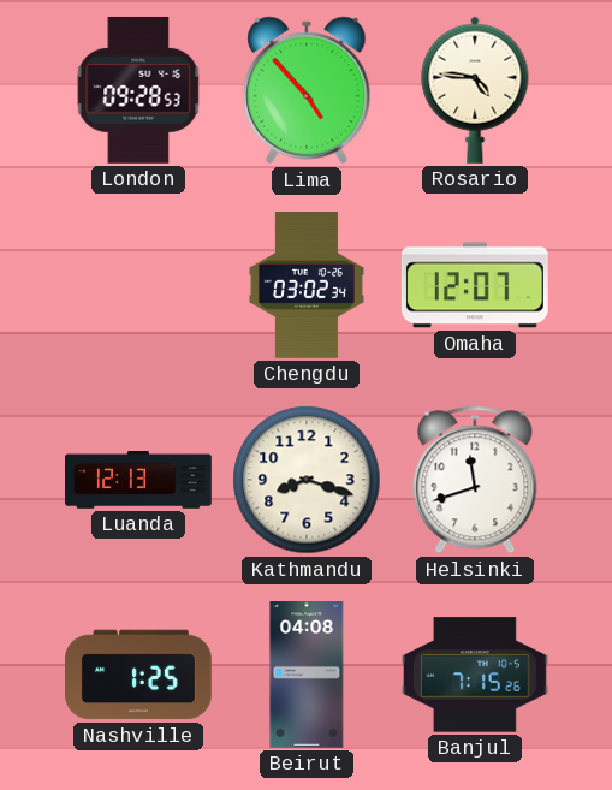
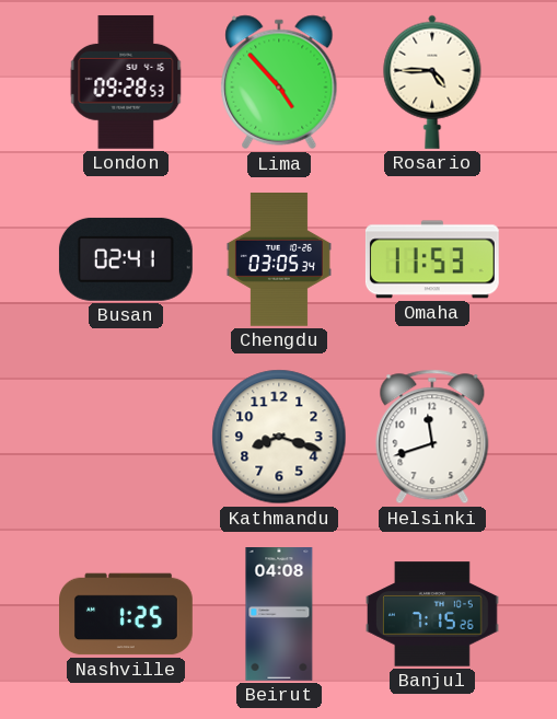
Rosario: 4:46 -> 4:45
Busan: none -> 02:41
Chengdu: 03:02 -> 03:05
Omaha: 12:07 -> 11:53
Luanda: 12:13 -> none
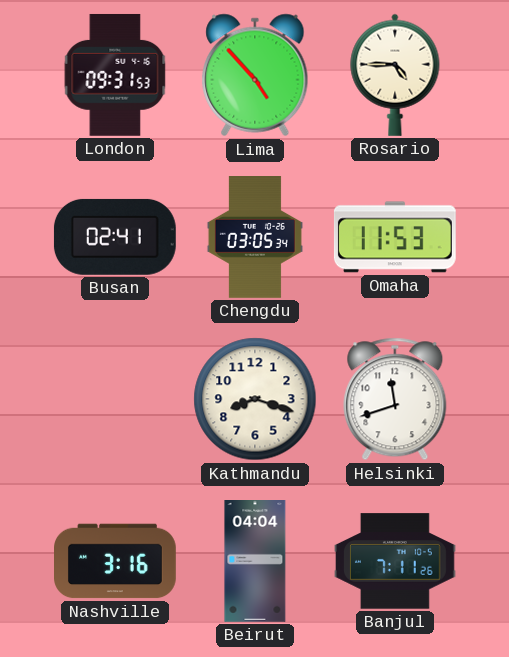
London: 09:28 -> 09:31
Nashville: 1:25 -> 3:16
Beirut: 04:08 -> 04:04
Banjul: 7:15 -> 7:11
